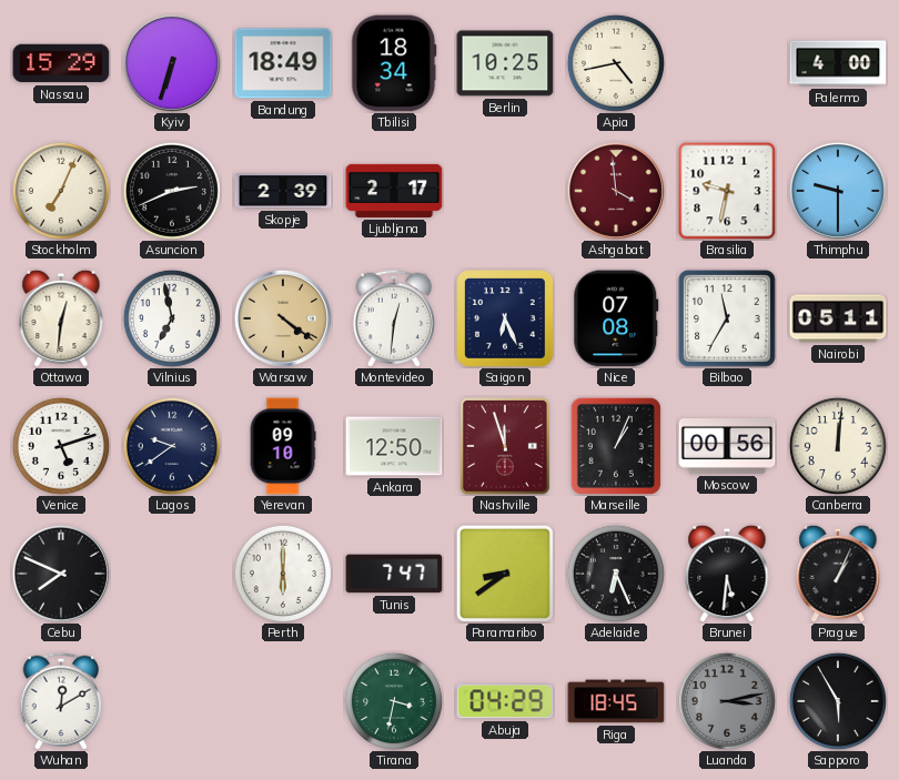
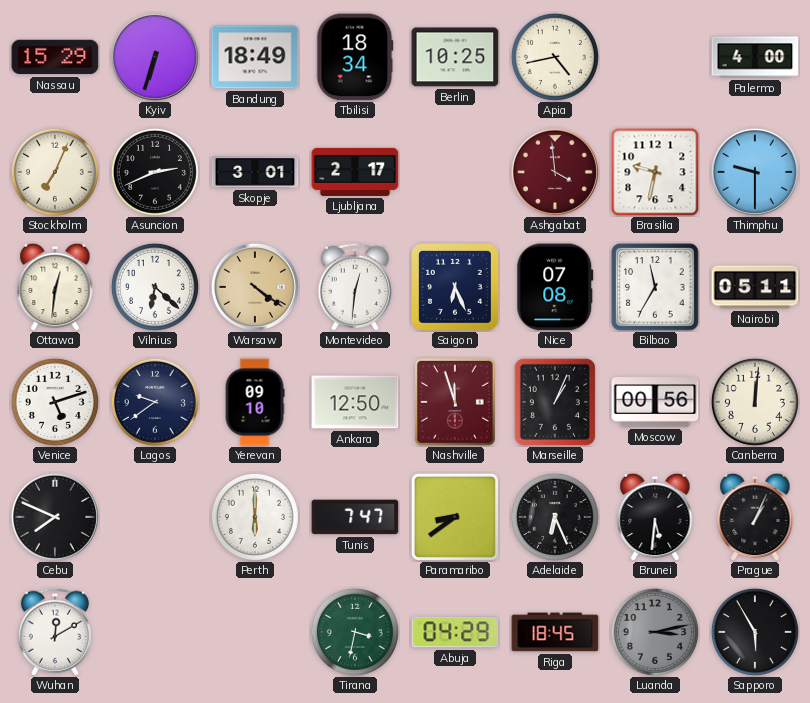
Skopje: 2:39 -> 3:01
Vilnius: 6:58 -> 6:22
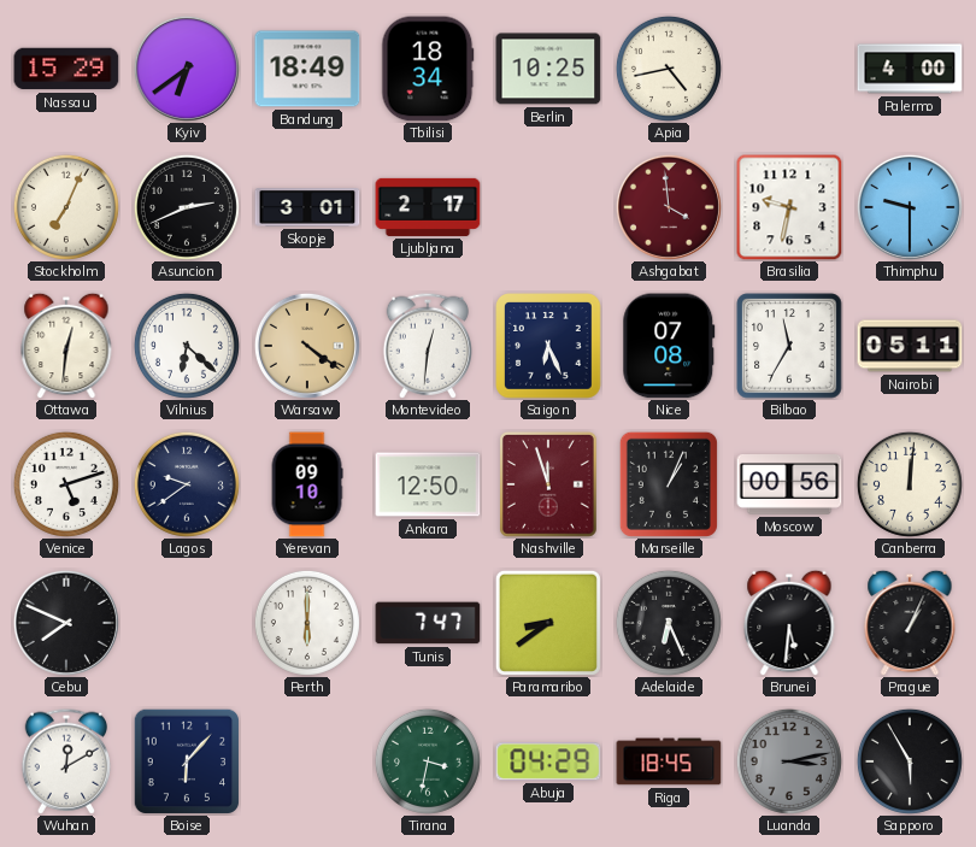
Kyiv: 6:33 -> 6:39
Boise: none -> 6:07
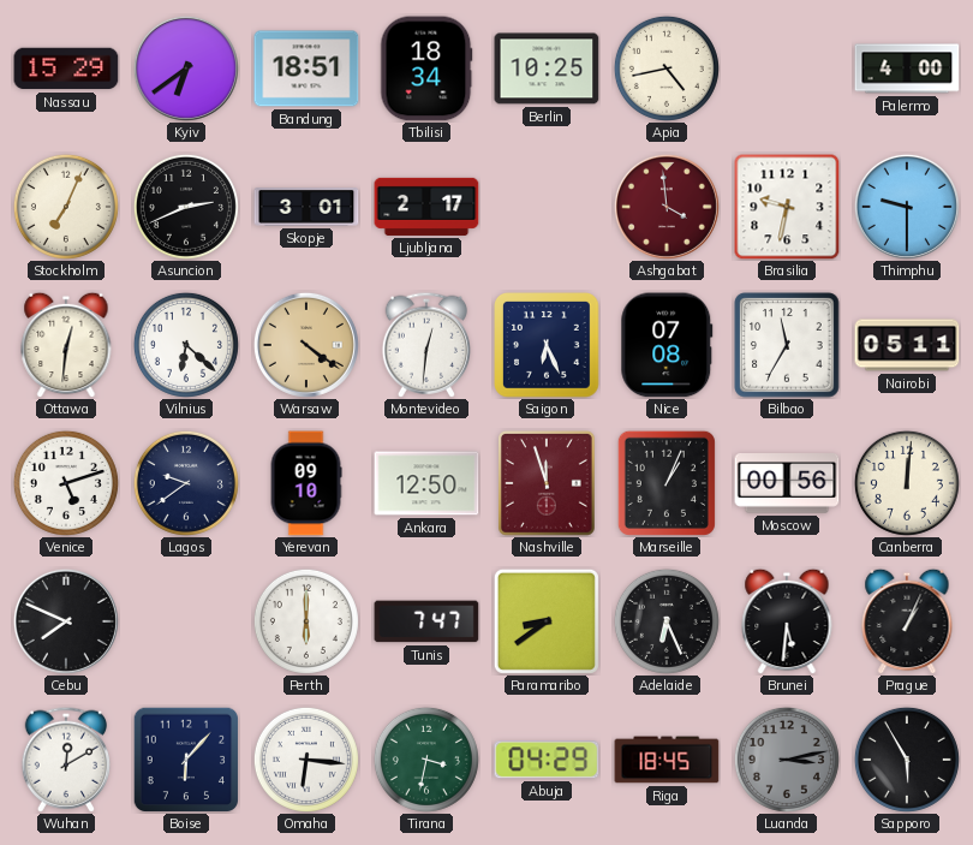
Bandung: 18:49 -> 18:51
Omaha: none -> 6:16
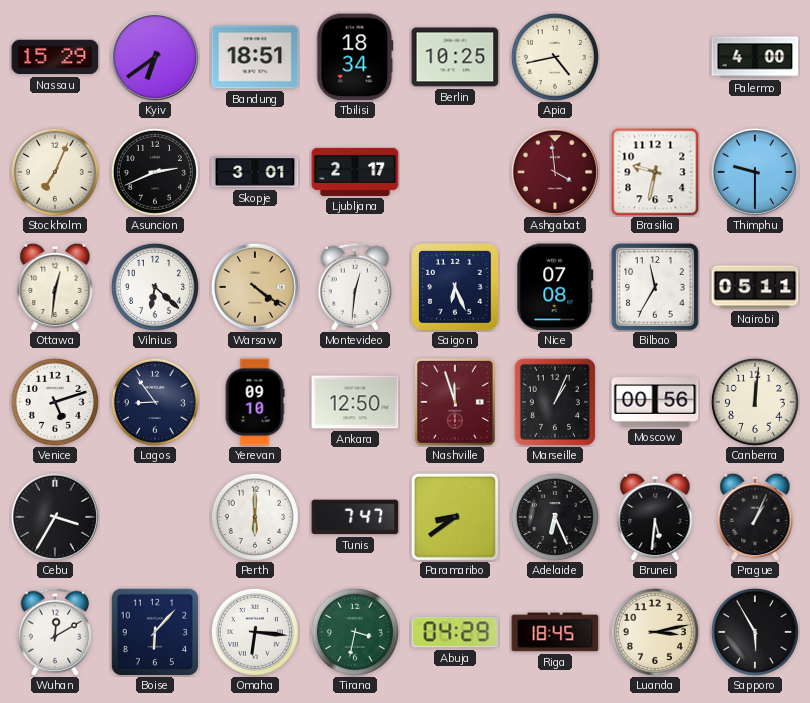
Lagos: 9:39 -> 8:54
Cebu: 7:49 -> 3:35
Luanda dial: grey -> cream
